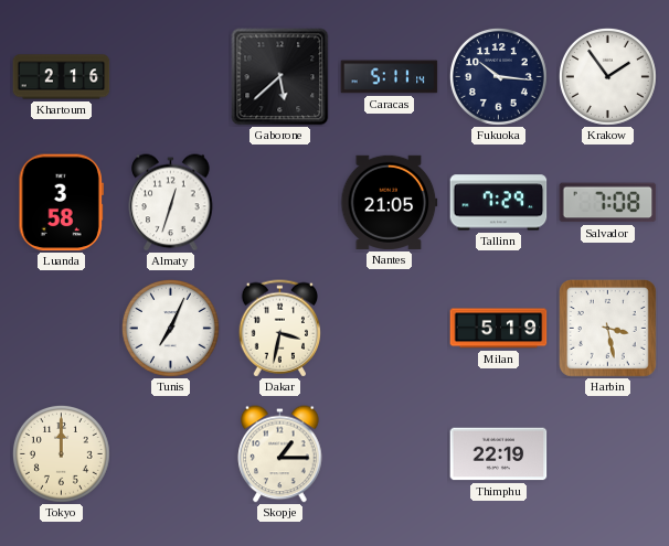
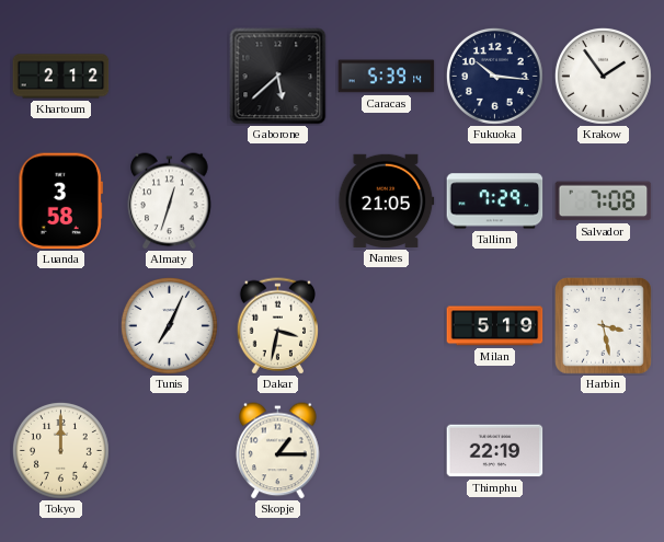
Khartoum: 2:16 -> 2:12
Caracas: 5:11 -> 5:39
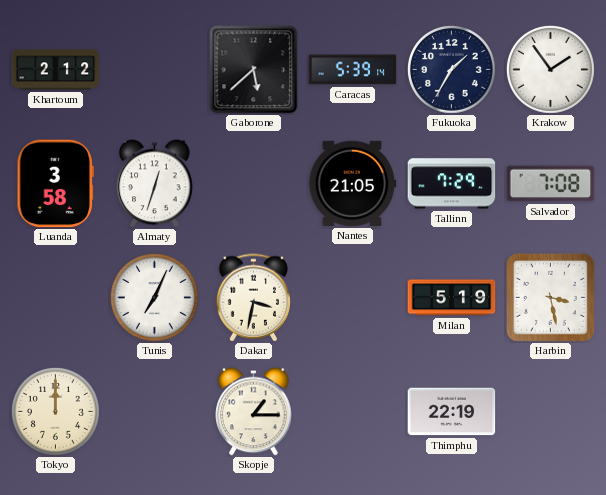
Fukuoka: 10:16 -> 1:35
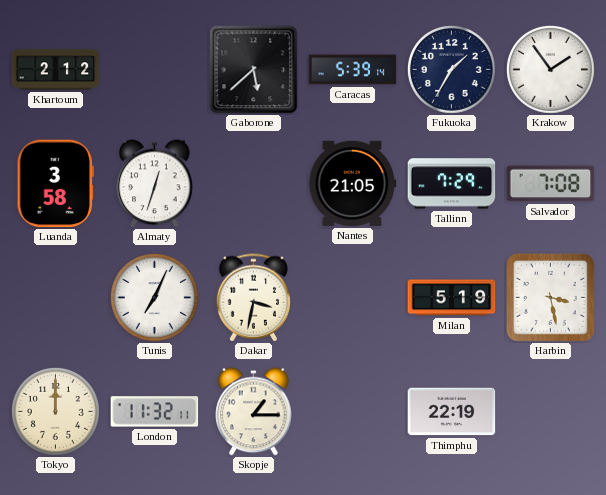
London: none -> 11:32
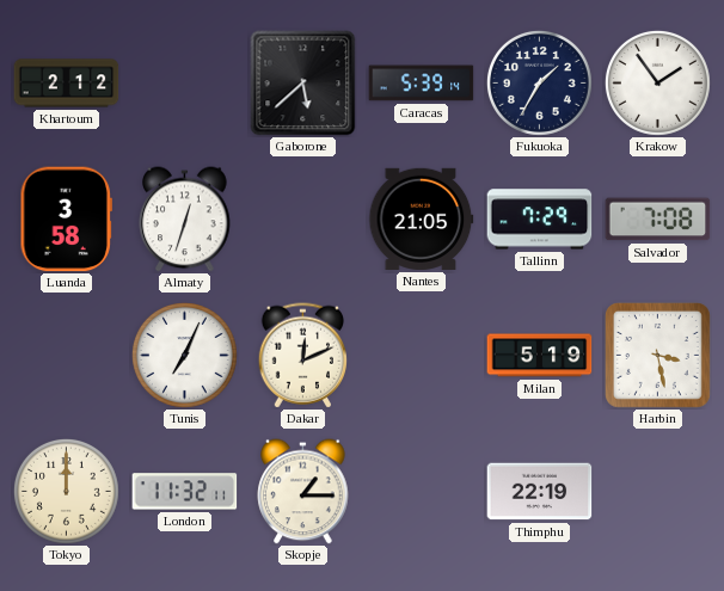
Dakar: 3:32 -> 12:11
